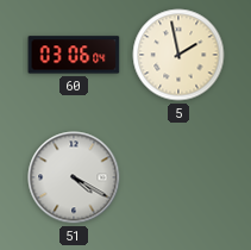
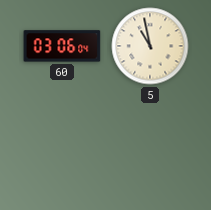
5: 1:58 -> 10:58
51: 4:20 -> none
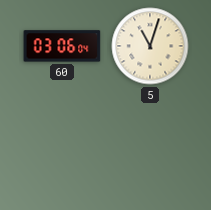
5: 10:58 -> 11:03
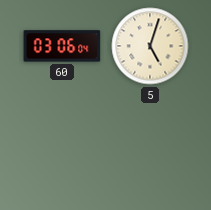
5: 11:03 -> 5:03
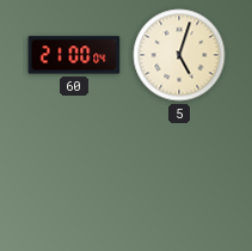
60: 03:06 -> 21:00
